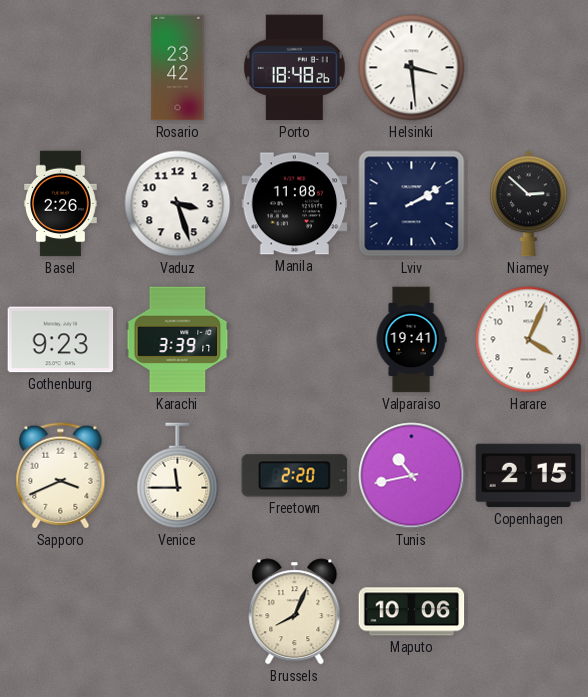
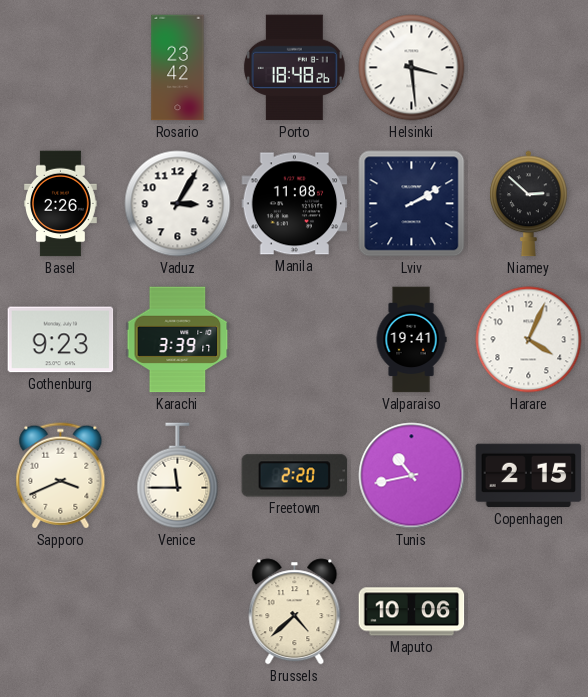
Vaduz: 3:27 -> 3:05
Brussels: 8:04 -> 4:38
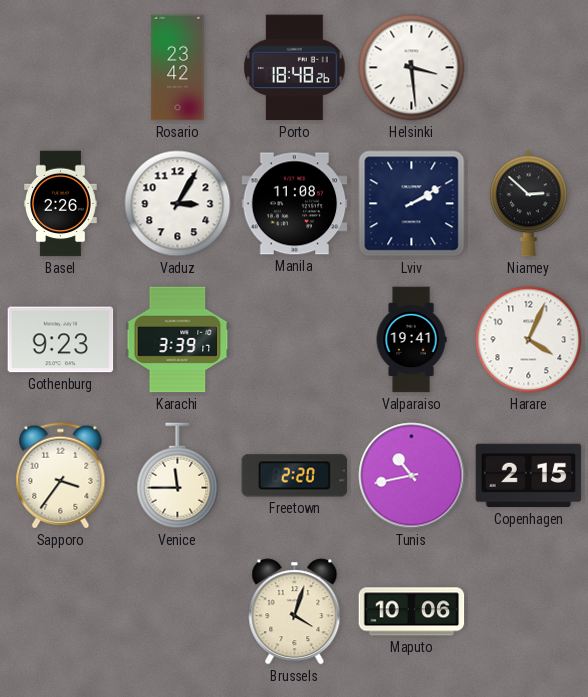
Sapporo: 3:41 -> 3:36
Brussels: 4:38 -> 4:03
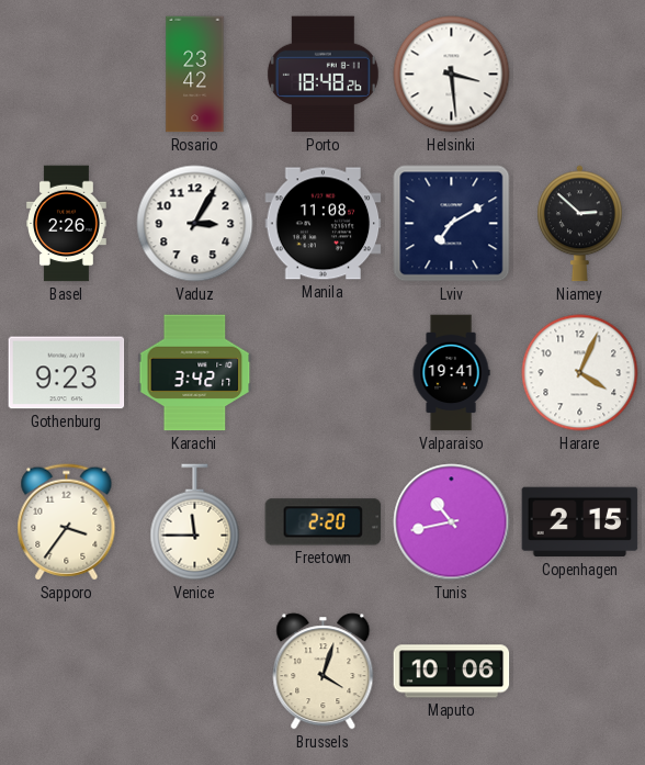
Lviv: 2:10 -> 7:10
Karachi: 3:39 -> 3:42
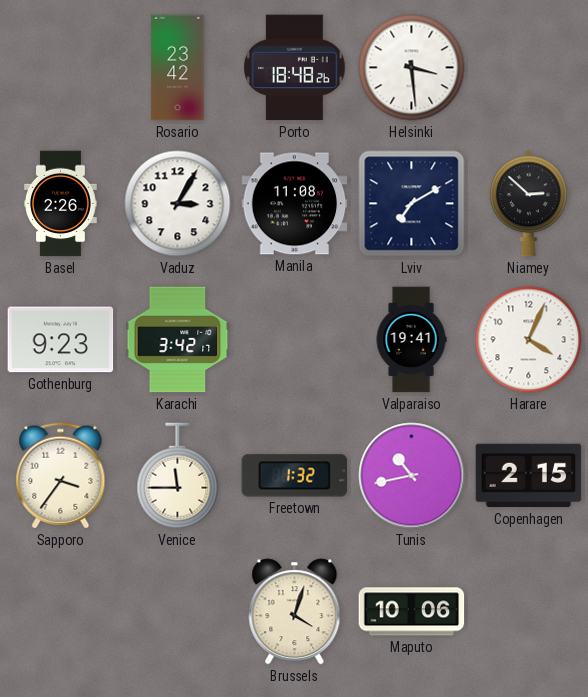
Freetown: 2:20 -> 1:32
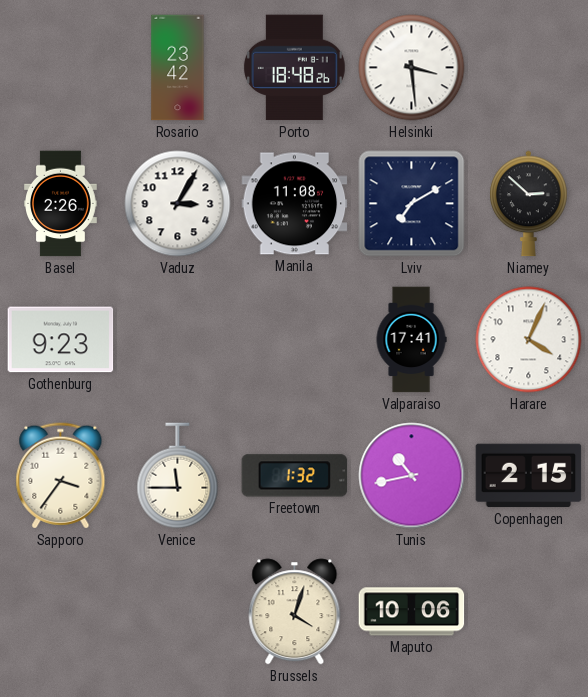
Karachi: 3:42 -> none
Valparaiso: 19:41 -> 17:41
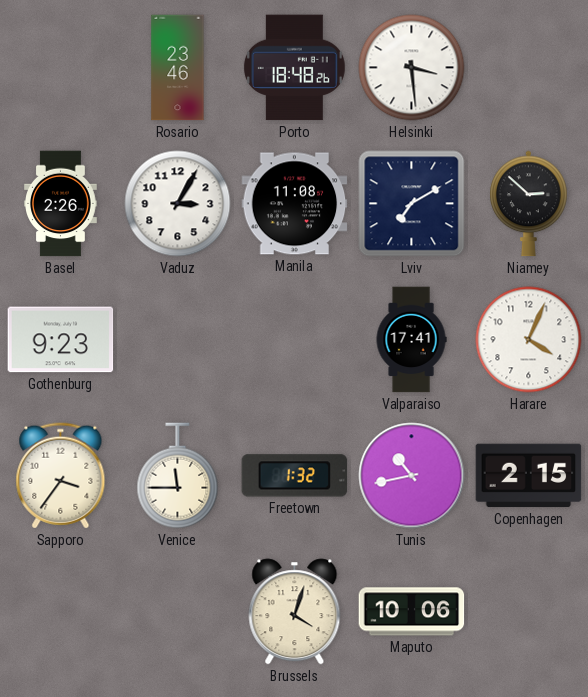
Rosario: 23:42 -> 23:46
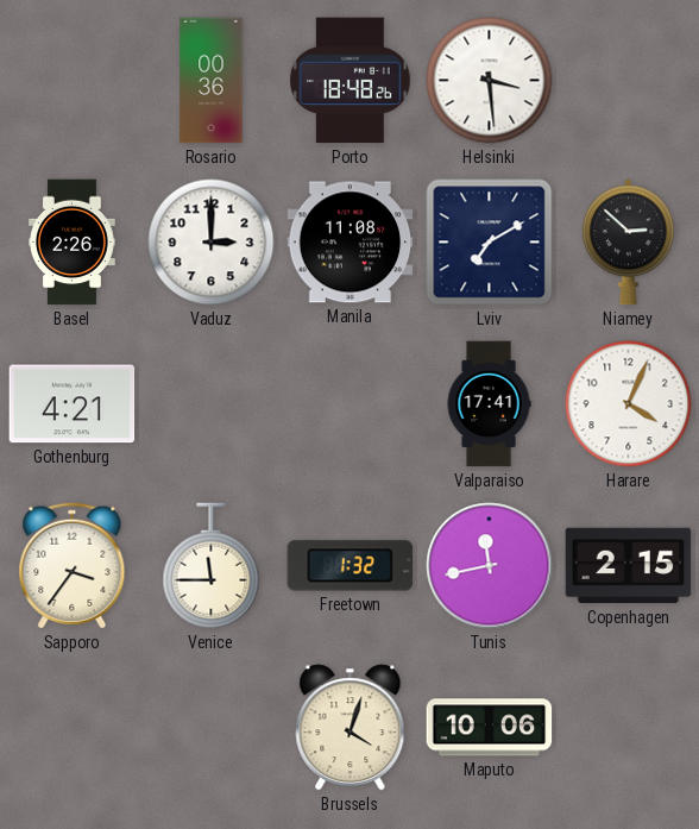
Rosario: 23:46 -> 00:36
Vaduz: 3:05 -> 3:00
Gothenburg: 9:23 -> 4:21
Tunis: 10:43 -> 11:43
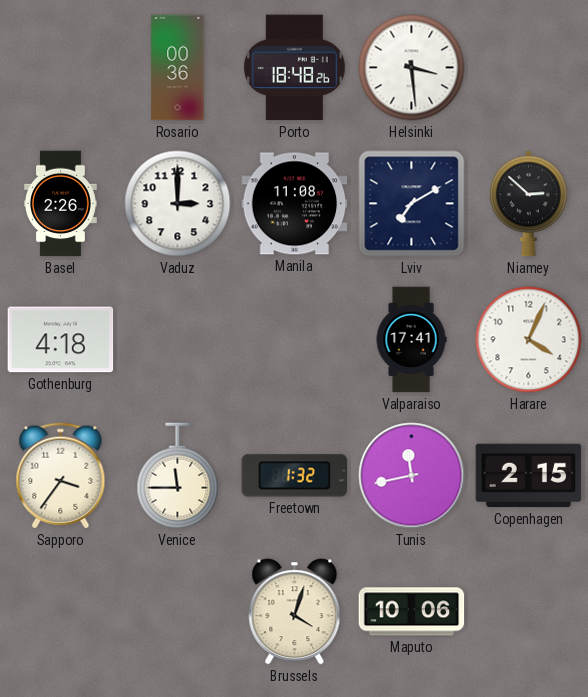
Gothenburg: 4:21 -> 4:18
